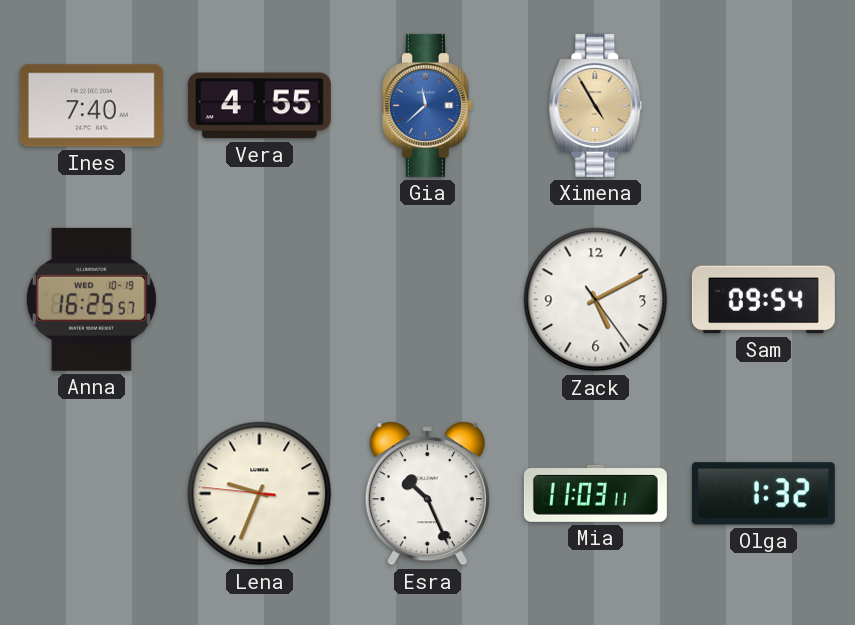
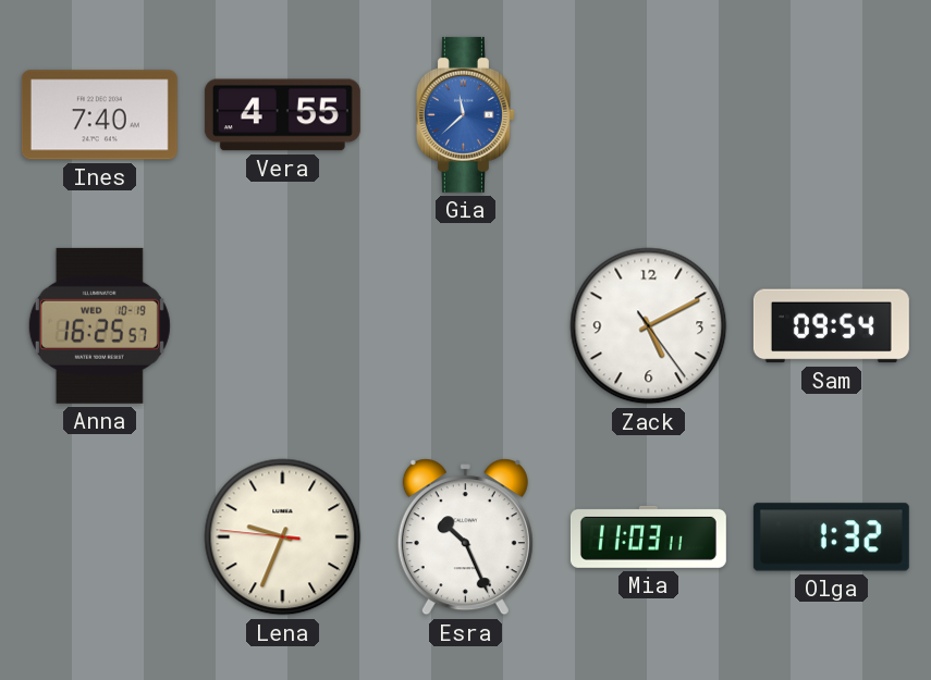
Ximena: 4:55 -> none
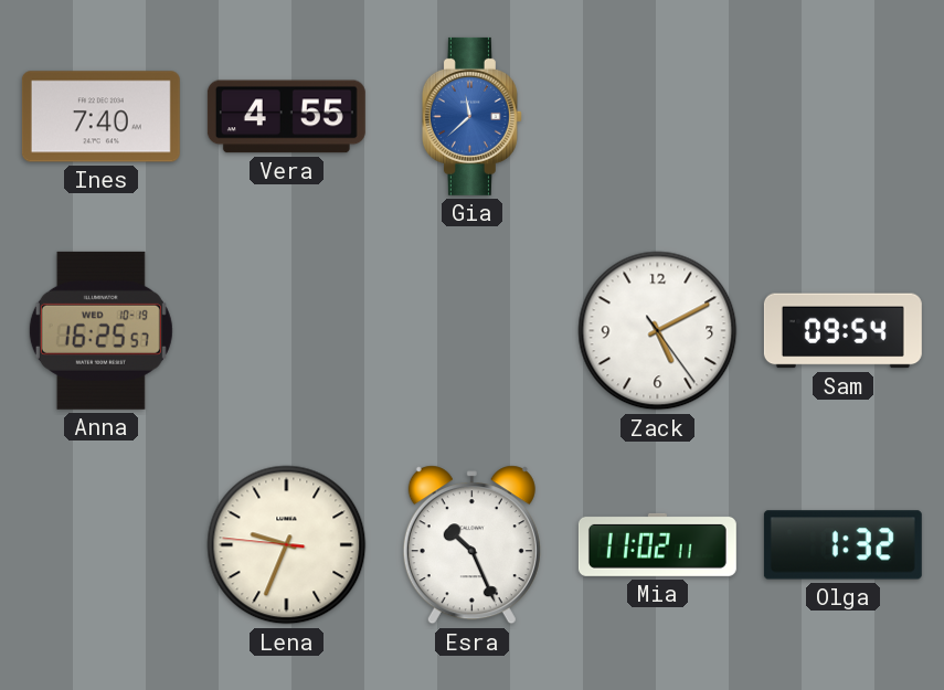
Mia: 11:03 -> 11:02
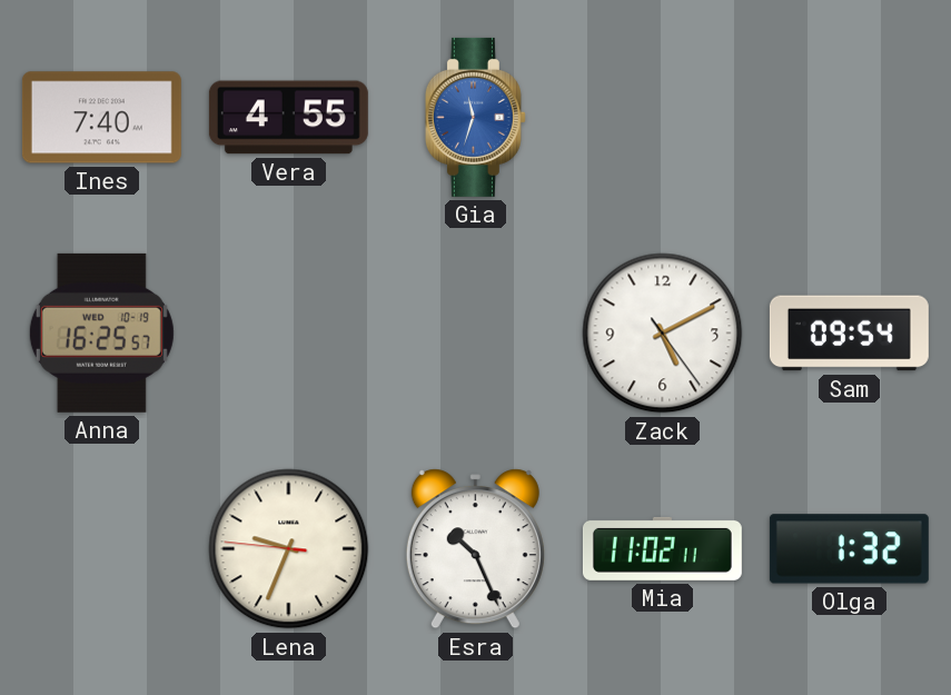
Gia: 11:38 -> 11:33
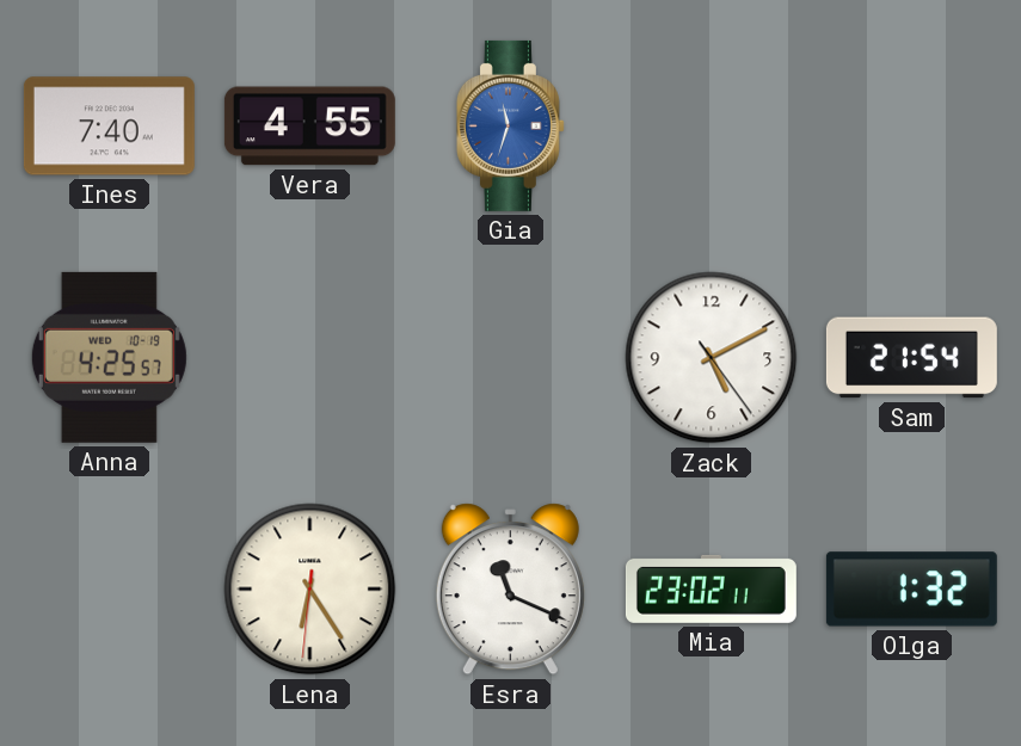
Anna: 16:25 -> 4:25
Sam: 09:54 -> 21:54
Lena: 9:33 -> 6:24
Esra: 10:26 -> 11:19
Mia: 11:02 -> 23:02
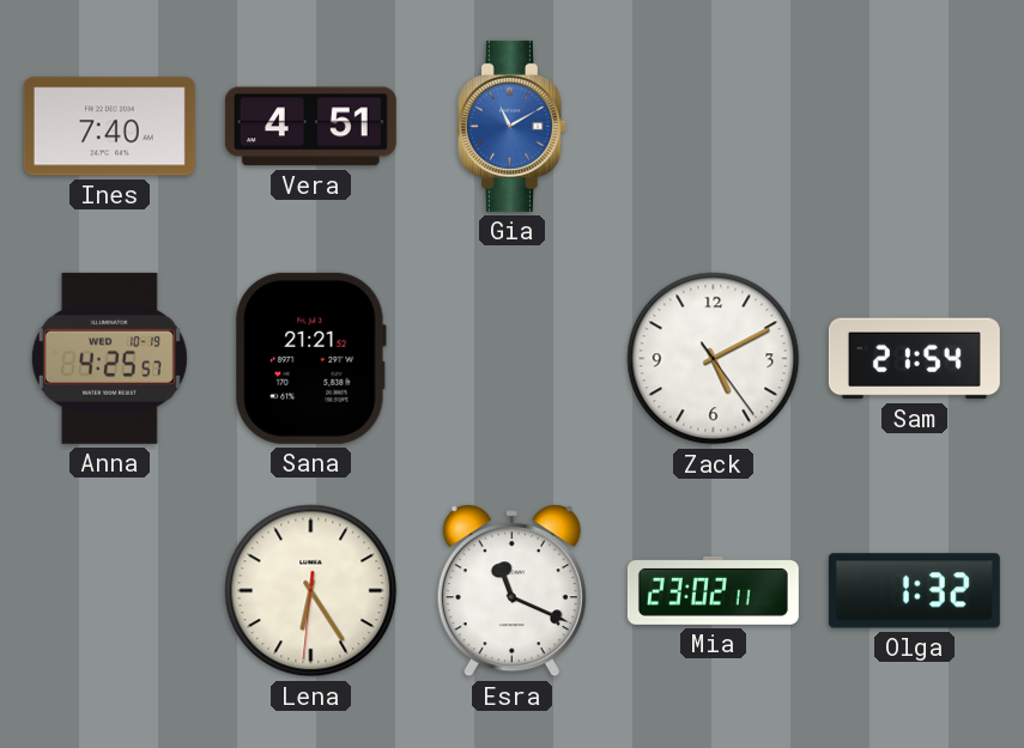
Vera: 4:55 -> 4:51
Gia: 11:33 -> 11:10
Sana: none -> 21:21
